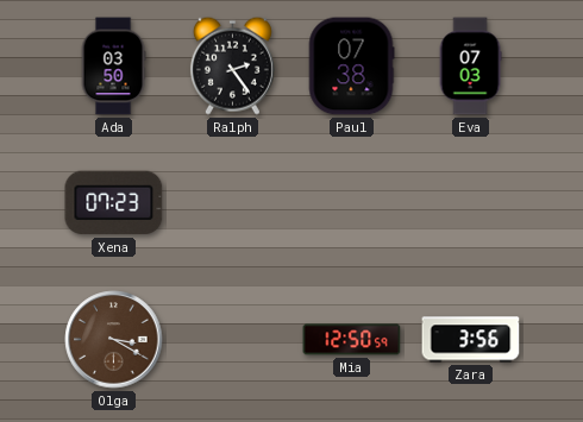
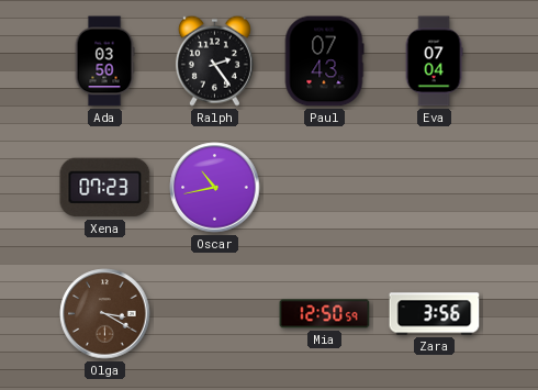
Paul: 07:38 -> 07:43
Eva: 07:03 -> 07:04
Oscar: none -> 10:43
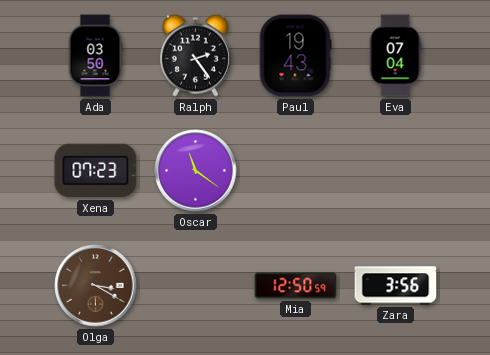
Paul: 07:43 -> 19:43
Oscar: 10:43 -> 11:21
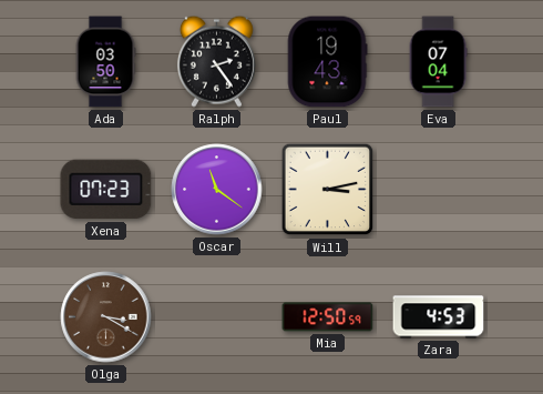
Will: none -> 3:13
Zara: 3:56 -> 4:53
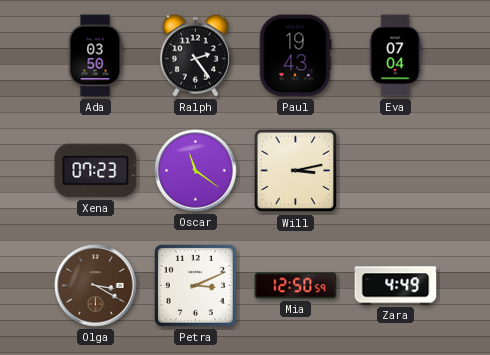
Petra: none -> 3:11
Zara: 4:53 -> 4:49
